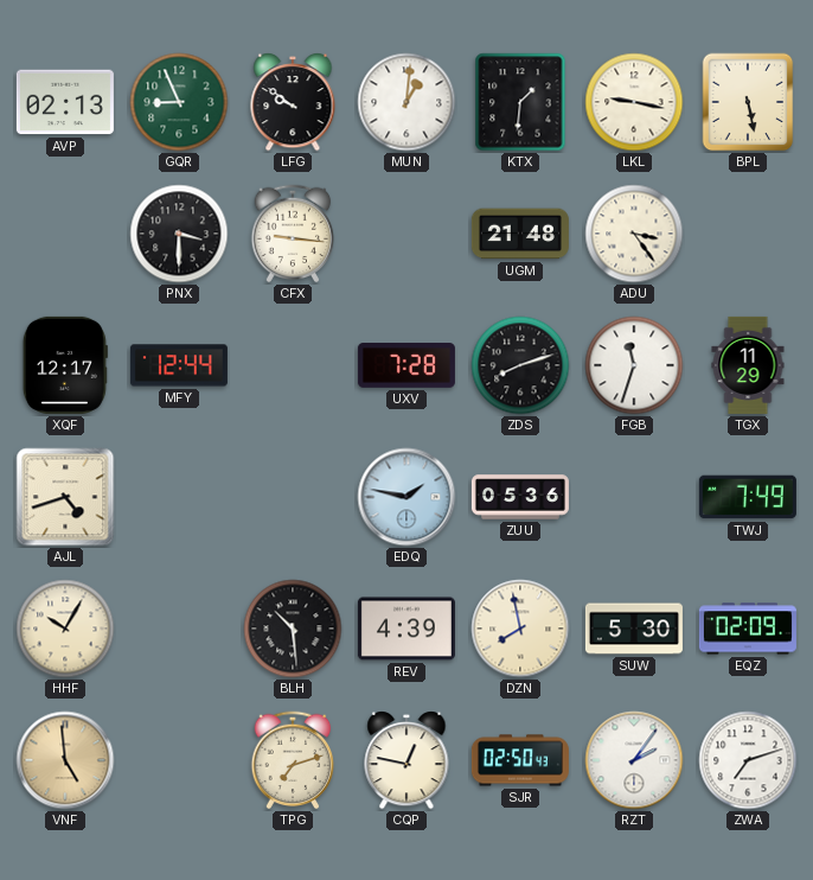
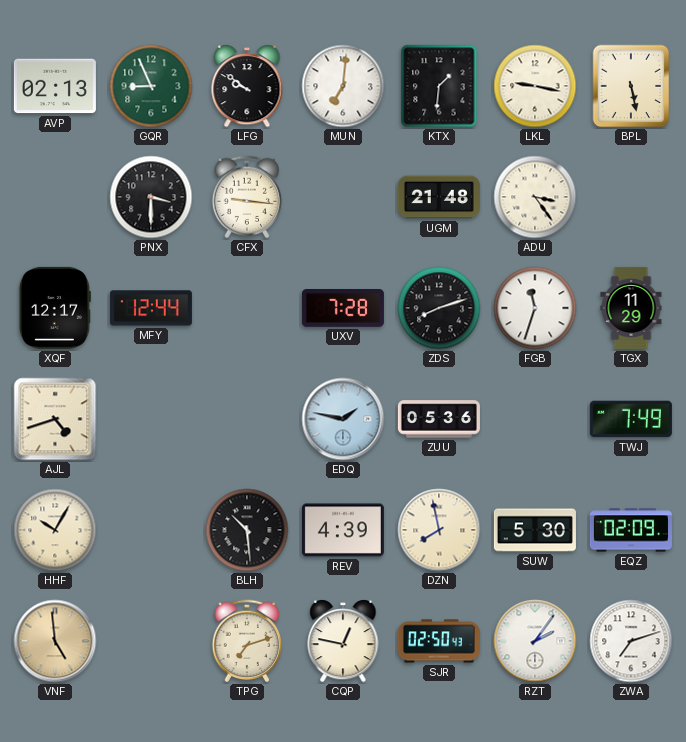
MUN: 1:01 -> 7:01
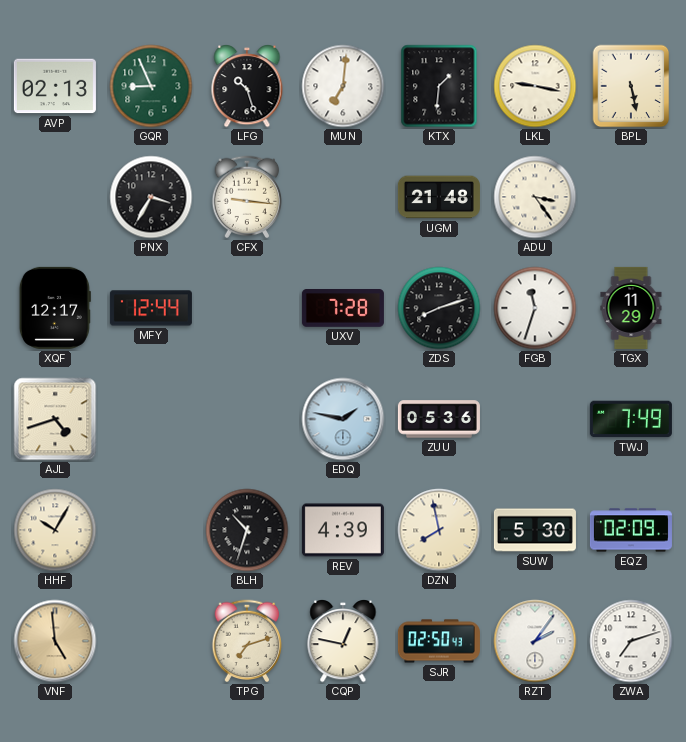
LFG: 9:51 -> 10:27
PNX: 3:30 -> 3:35
BLH: 10:29 -> 10:33
